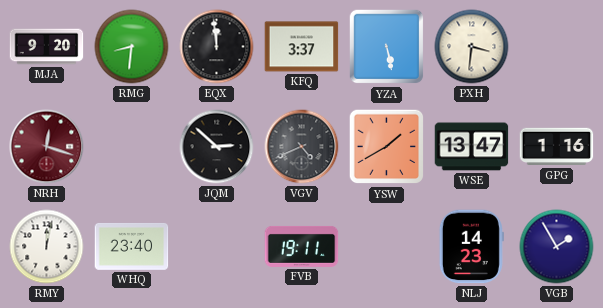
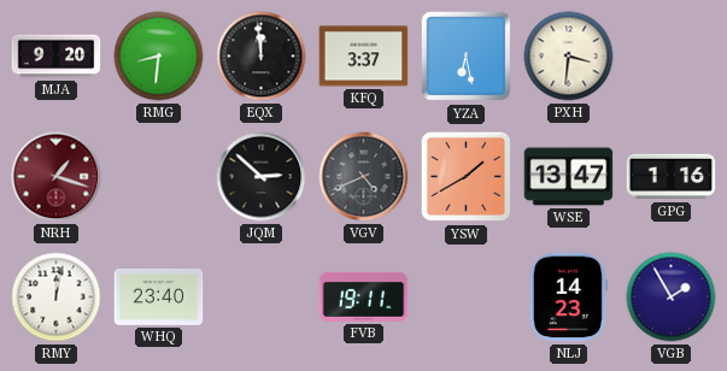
YZA: 5:28 -> 6:28
NRH: 12:18 -> 1:18
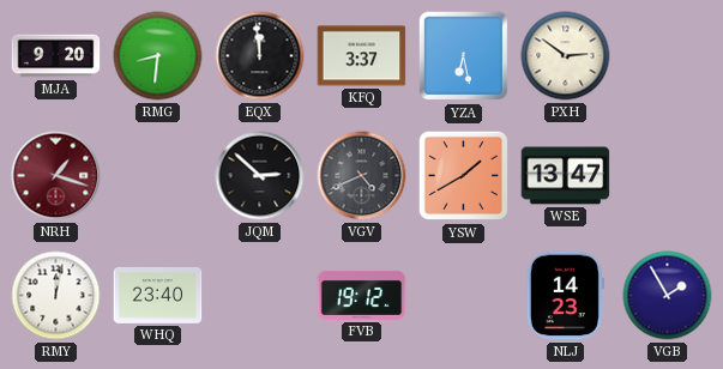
PXH: 3:31 -> 2:51
GPG: 1:16 -> none
FVB: 19:11 -> 19:12
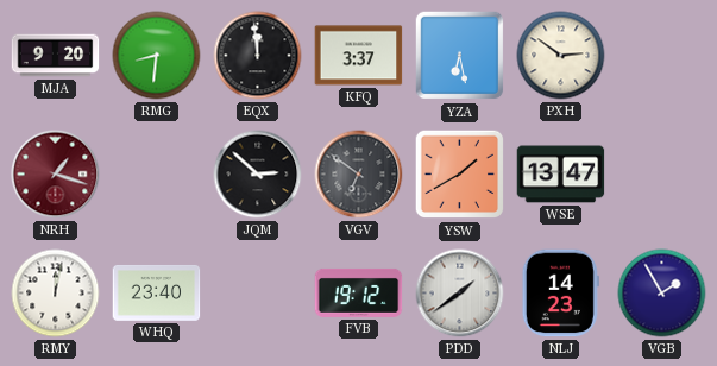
VGV: 4:41 -> 6:51
PDD: none -> 1:39
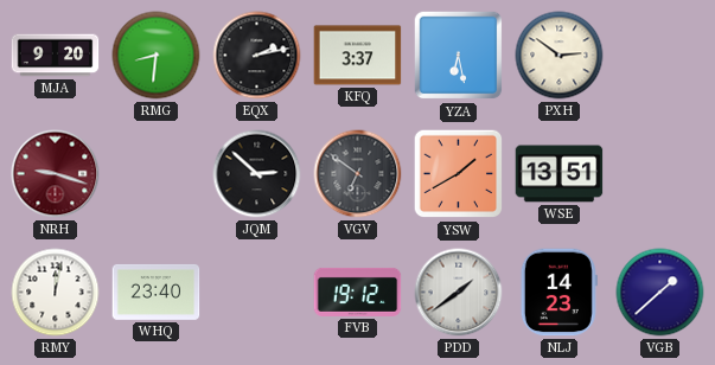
EQX: 11:59 -> 2:13
NRH: 1:18 -> 9:18
WSE: 13:47 -> 13:51
VGB: 1:55 -> 1:38
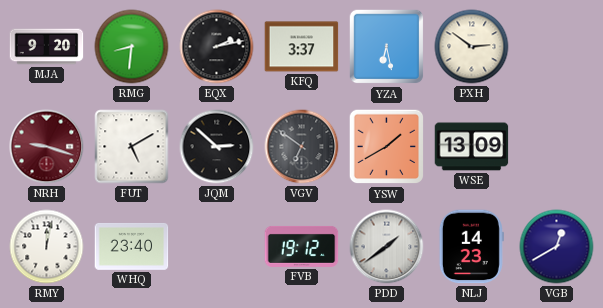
FUT: none -> 5:10
WSE: 13:51 -> 13:09
VGB: 1:38 -> 12:40
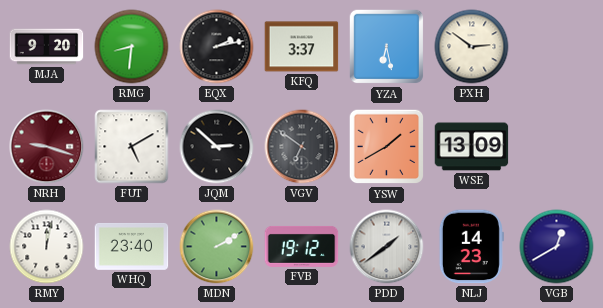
MDN: none -> 2:10
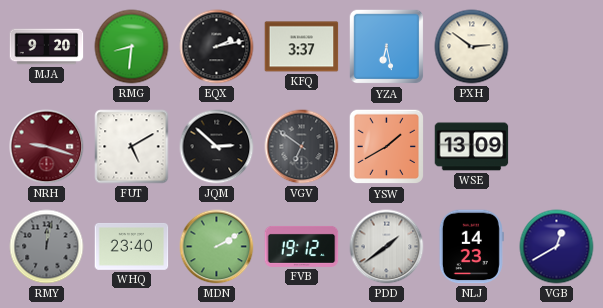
RMY dial: white -> grey
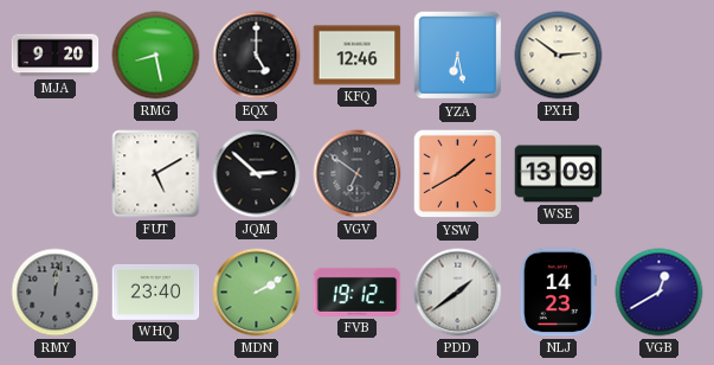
RMG: 8:31 -> 8:28
EQX: 2:13 -> 5:00
KFQ: 3:37 -> 12:46
NRH: 9:18 -> none
